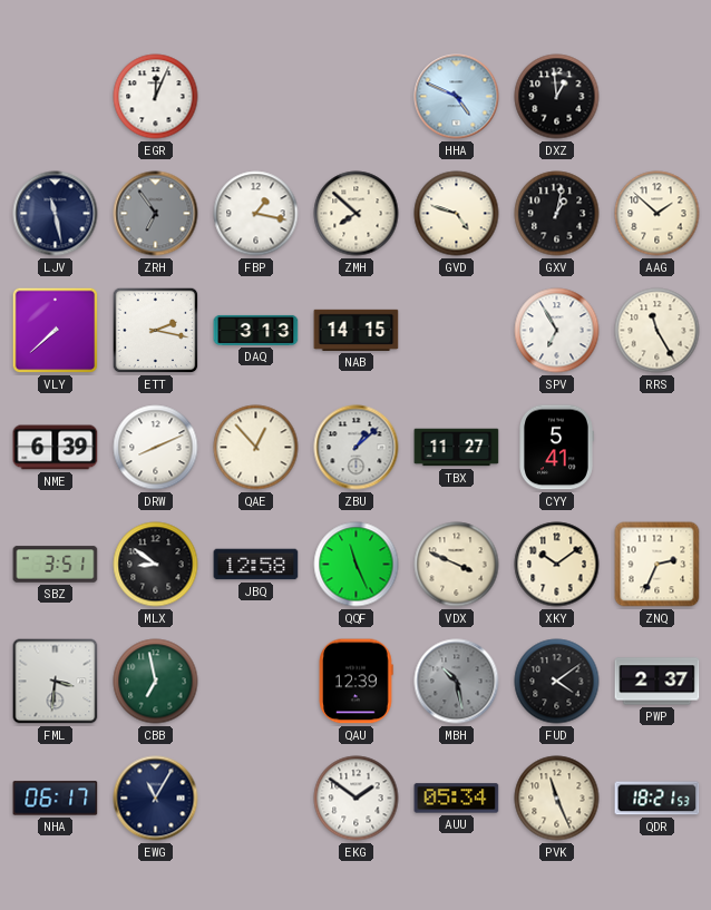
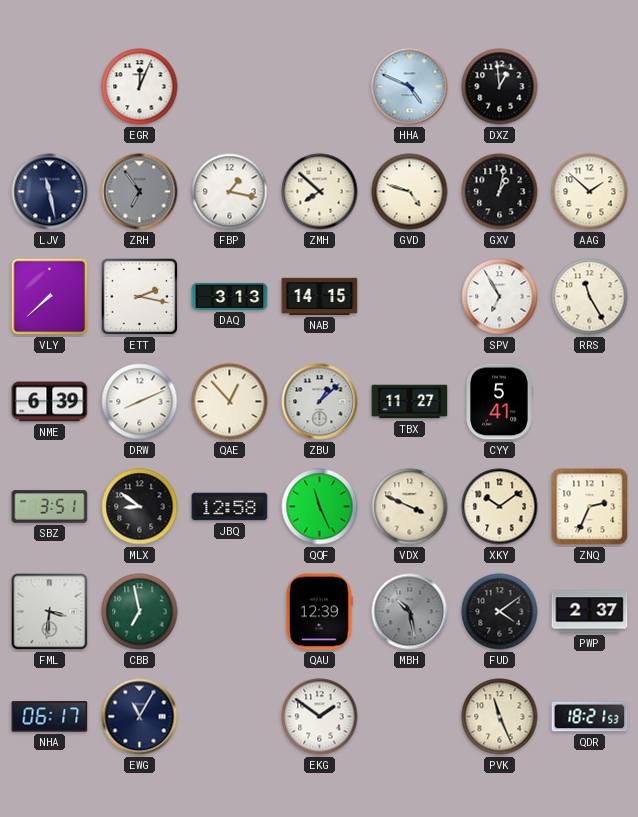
AUU: 05:34 -> none
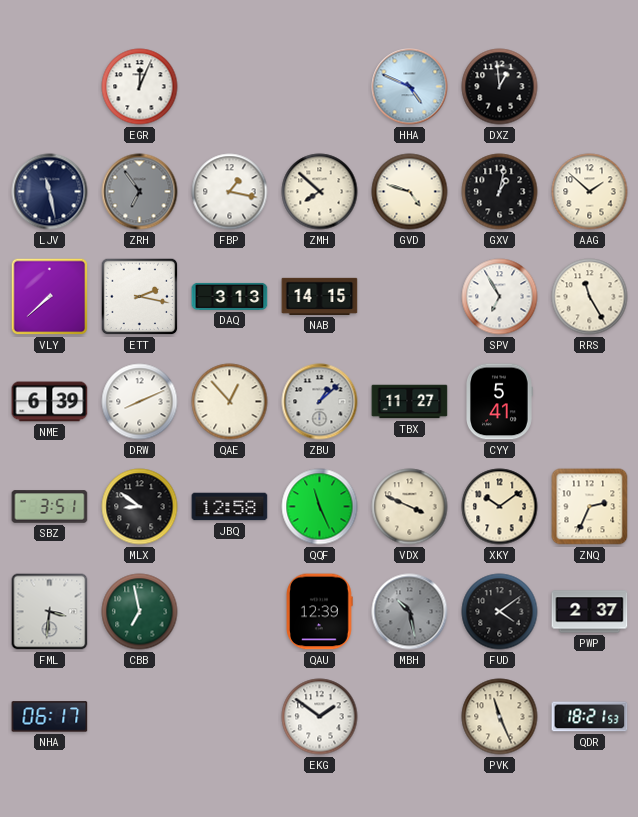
EWG: 11:05 -> none
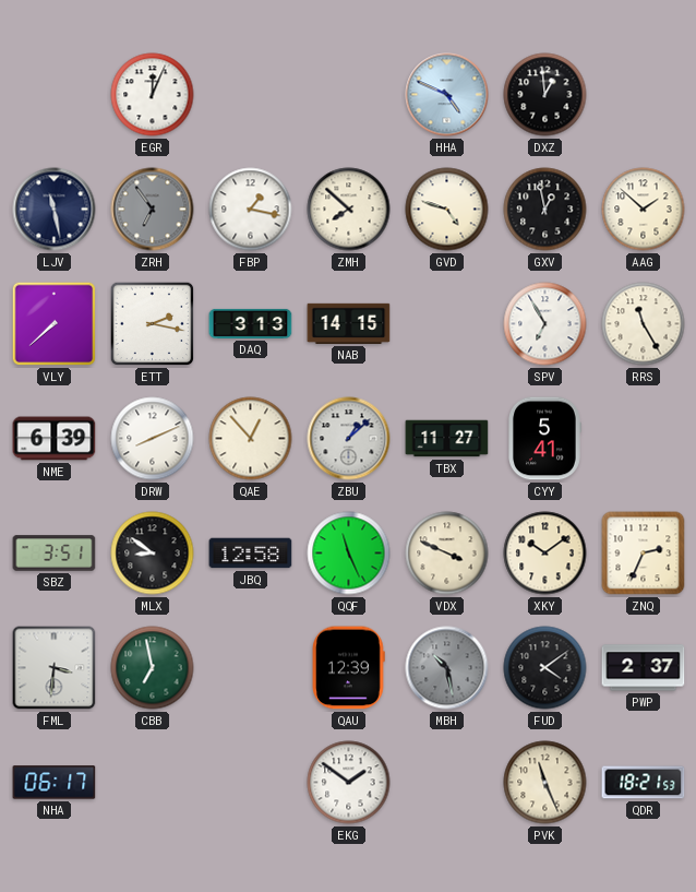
GXV: 1:02 -> 12:58
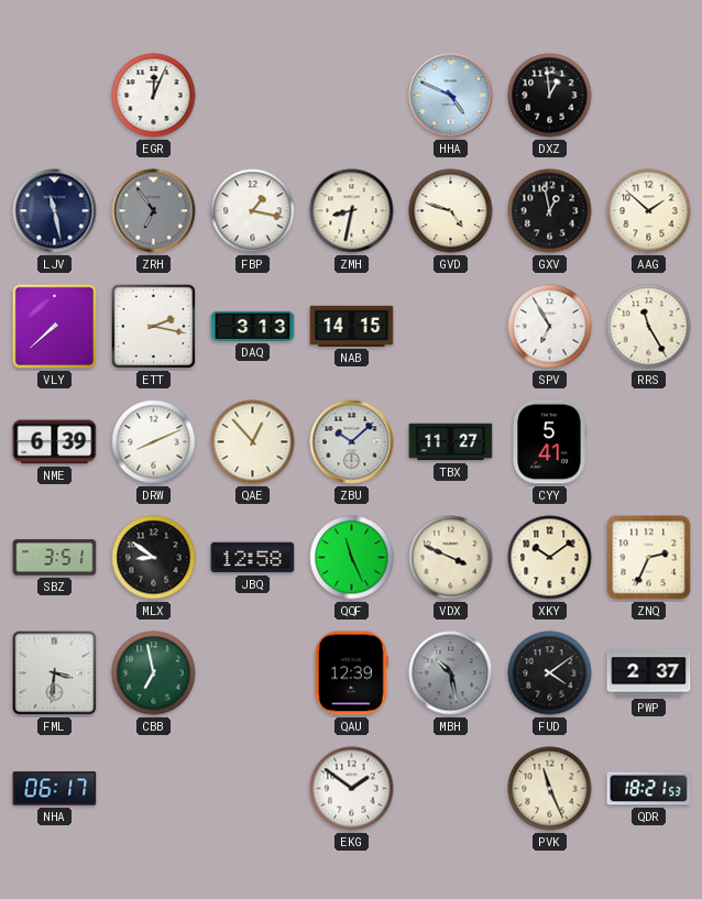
ZMH: 7:52 -> 8:32
ZBU: 1:08 -> 10:08
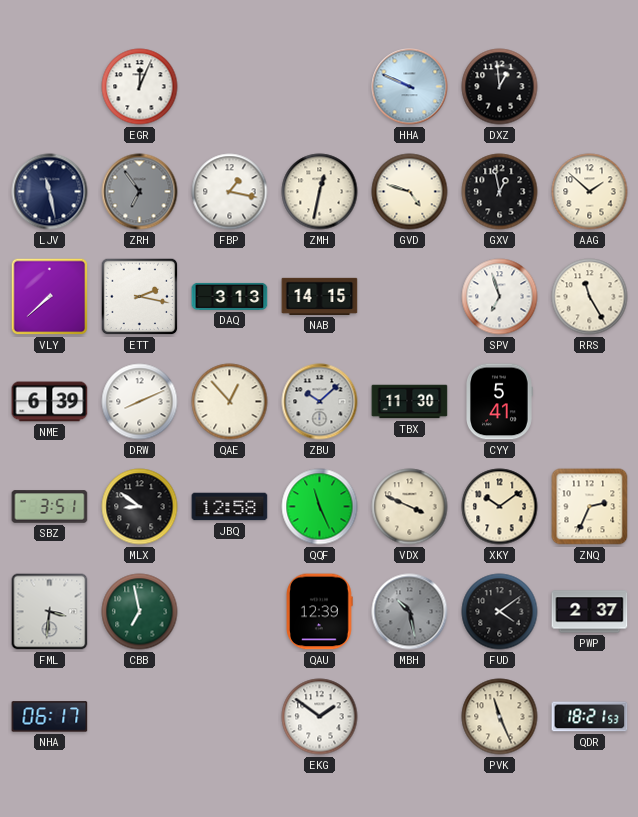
HHA: 4:49 -> 9:49
ZMH: 8:32 -> 12:32
SPV: 6:55 -> 6:57
TBX: 11:27 -> 11:30
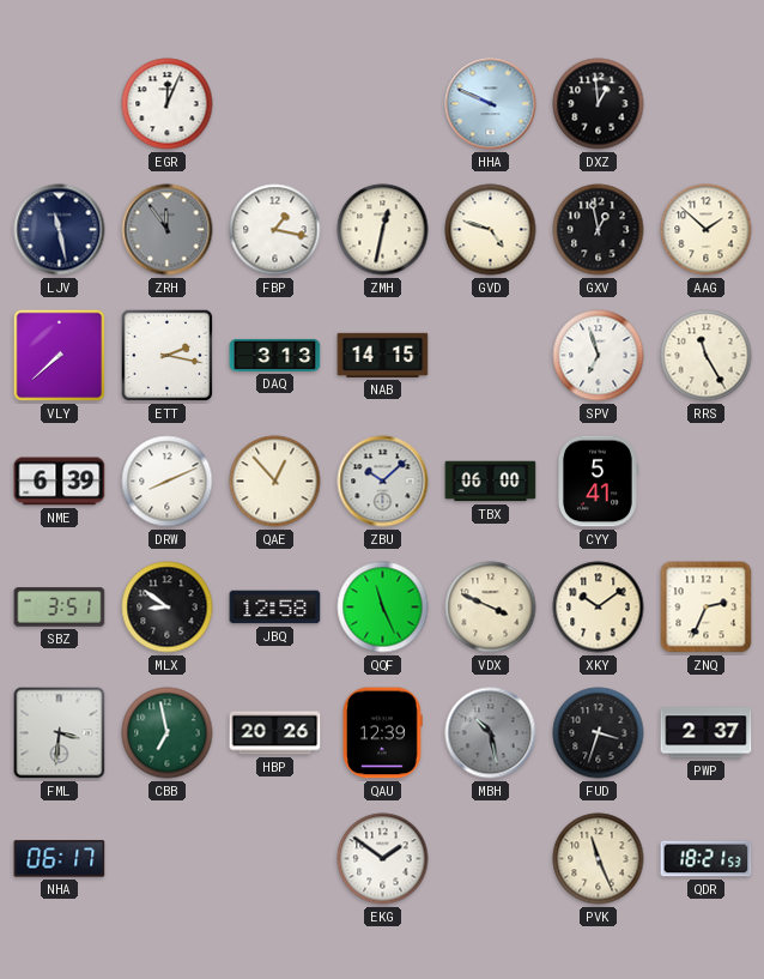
ZRH: 6:54 -> 11:54
TBX: 11:30 -> 06:00
HBP: none -> 20:26
FUD: 4:09 -> 3:33
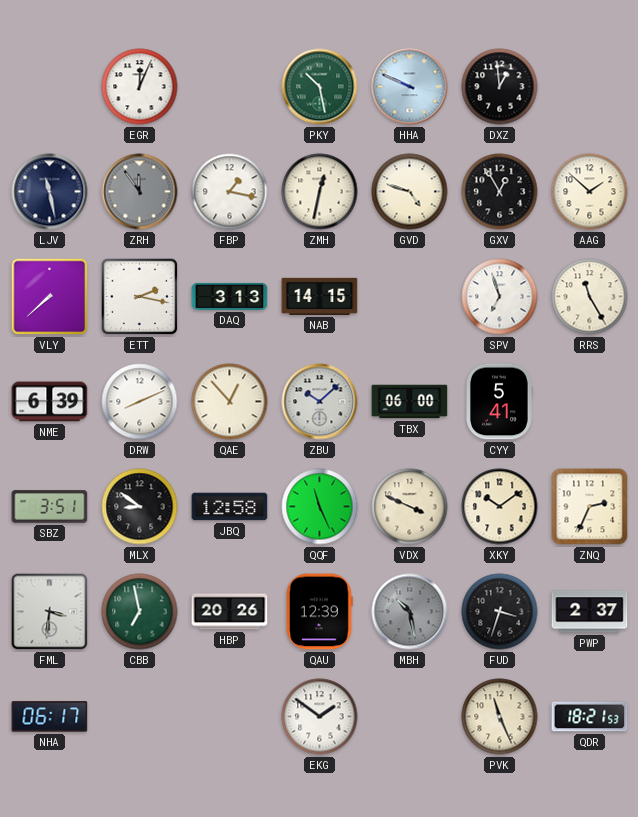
PKY: none -> 10:28
GXV: 12:58 -> 12:55
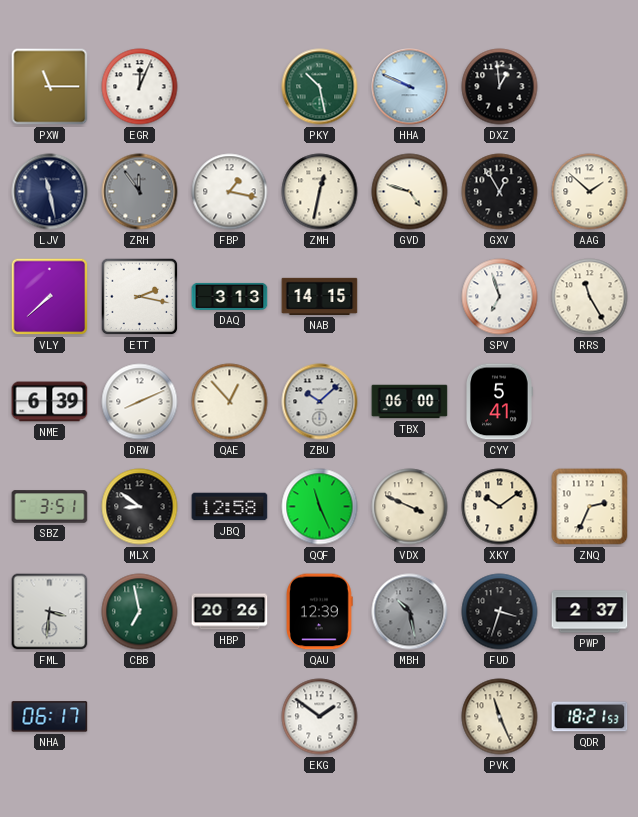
PXW: none -> 11:15
